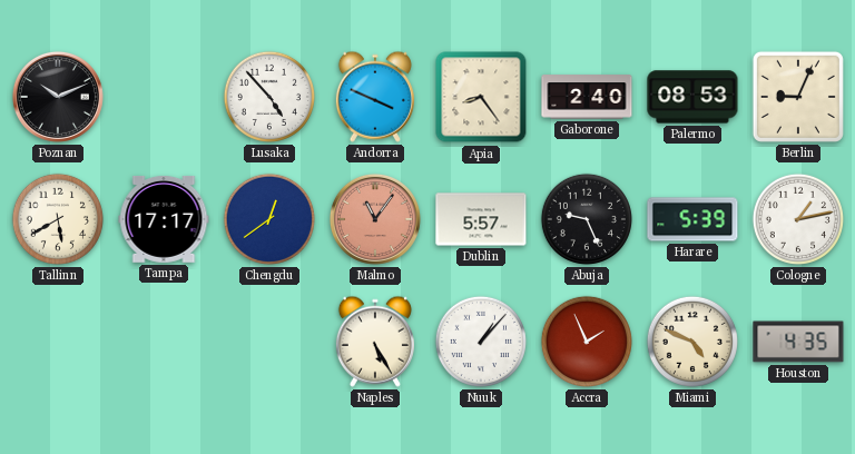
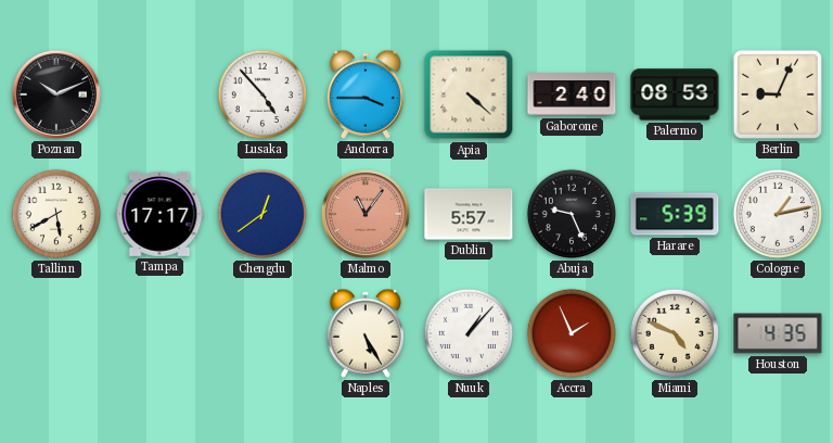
Andorra: 3:49 -> 3:45
Apia: 8:24 -> 4:22
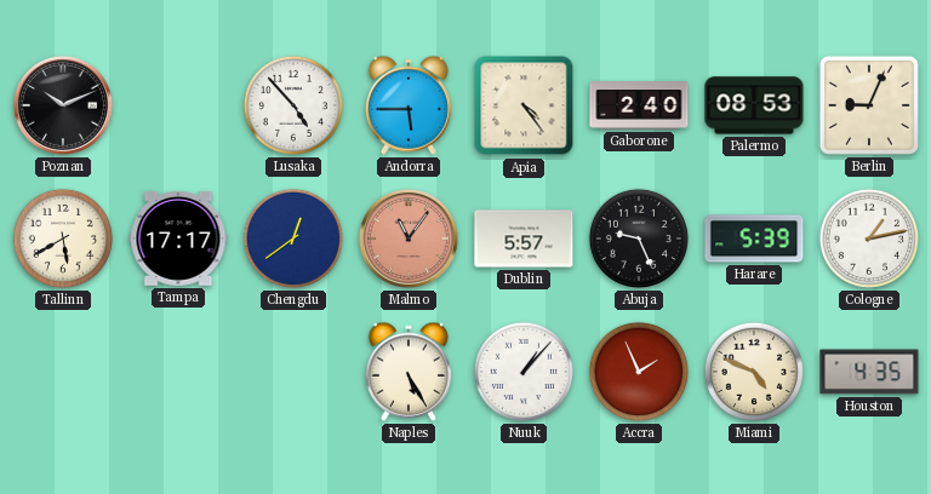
Andorra: 3:45 -> 5:45
Apia: 4:22 -> 4:24
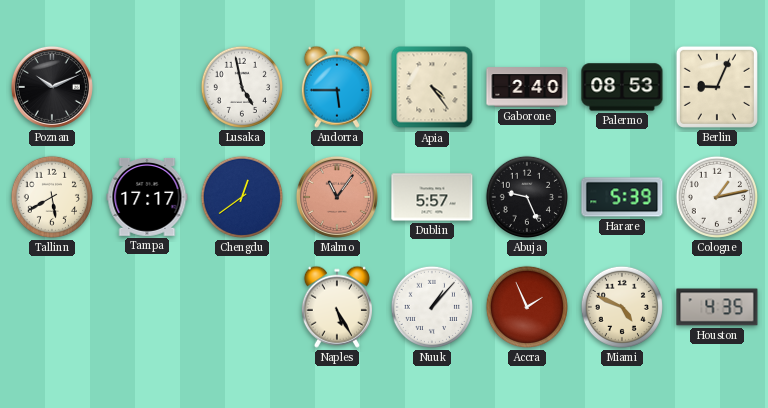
Lusaka: 4:53 -> 4:58
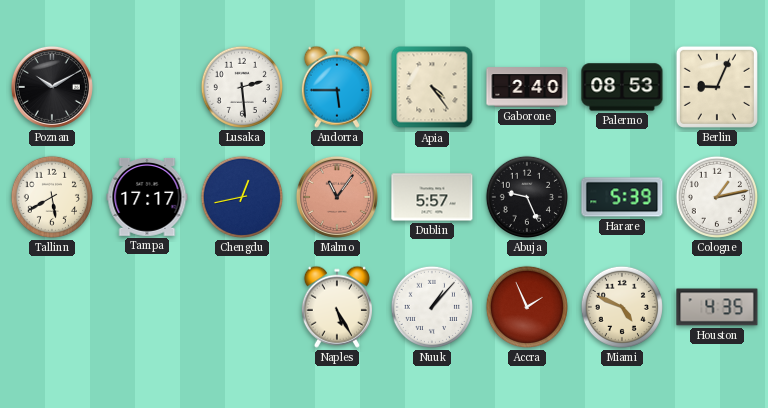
Poznan: 10:11 -> 10:10
Lusaka: 4:58 -> 2:29
Chengdu: 12:39 -> 12:43
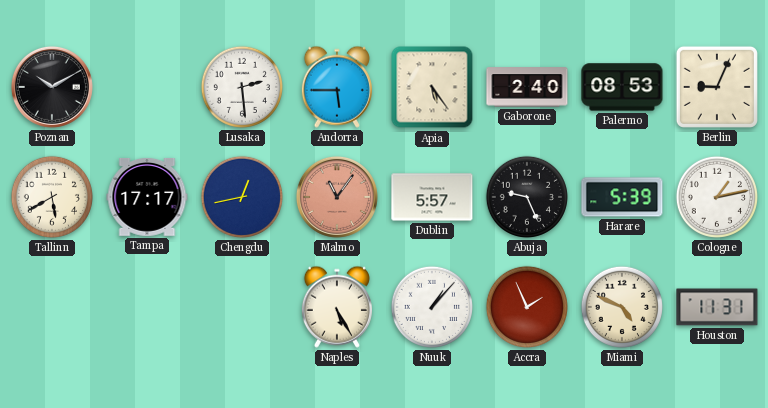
Apia: 4:24 -> 5:24
Houston: 4:35 -> 11:31
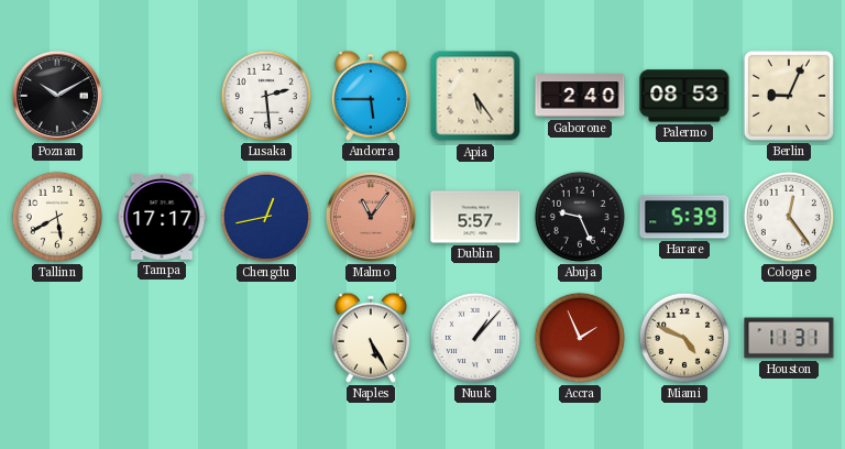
Cologne: 1:13 -> 12:24
